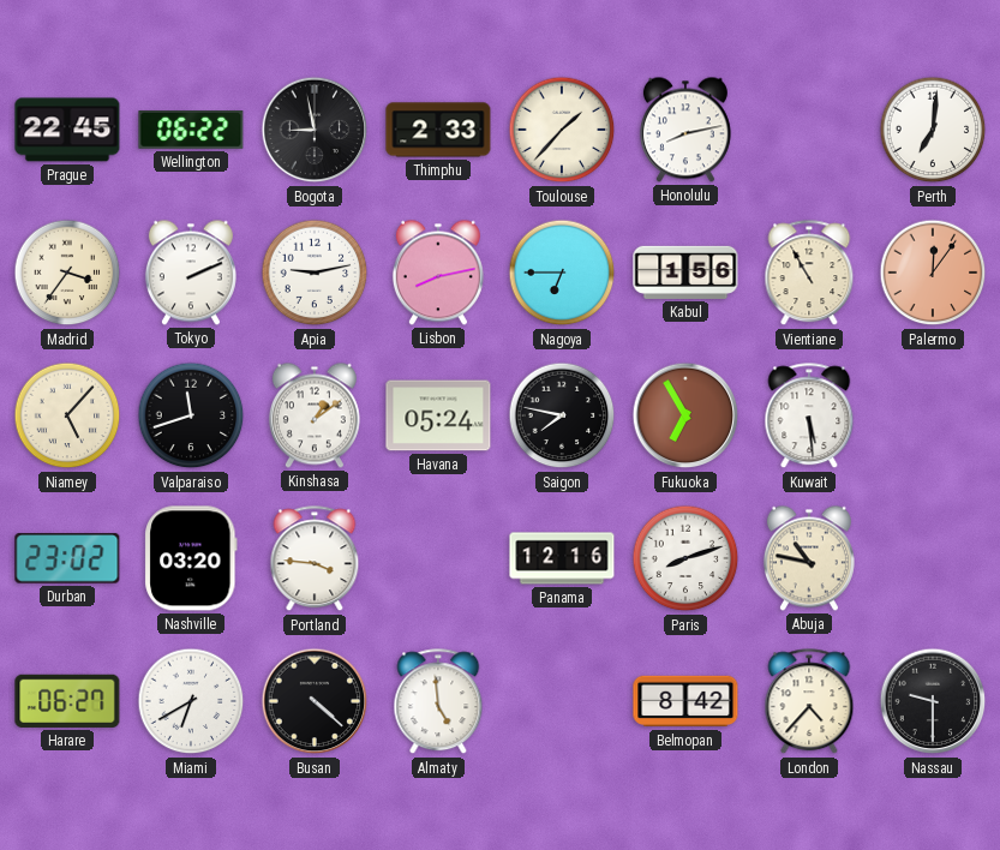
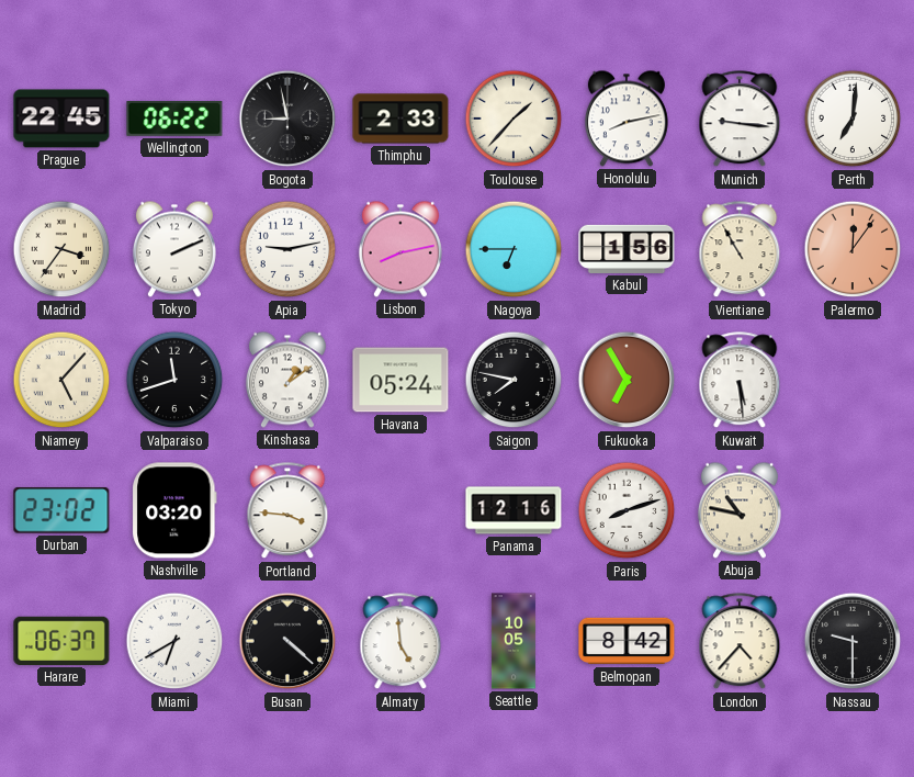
Munich: none -> 9:16
Harare: 06:27 -> 06:37
Seattle: none -> 10:05
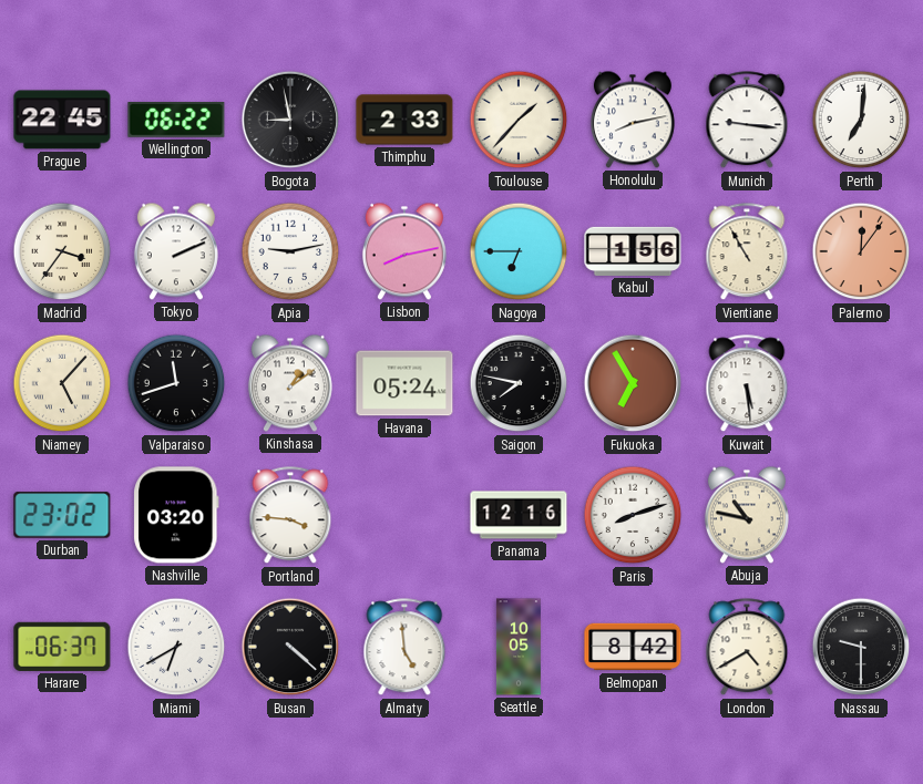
London: 4:37 -> 4:40
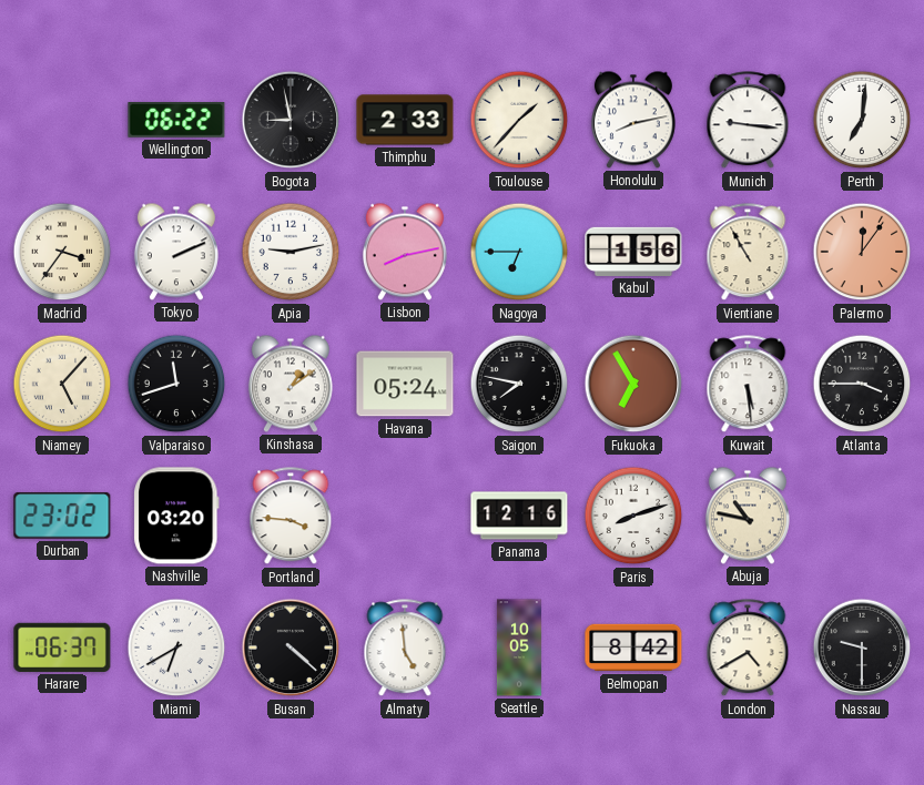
Prague: 22:45 -> none
Atlanta: none -> 3:45
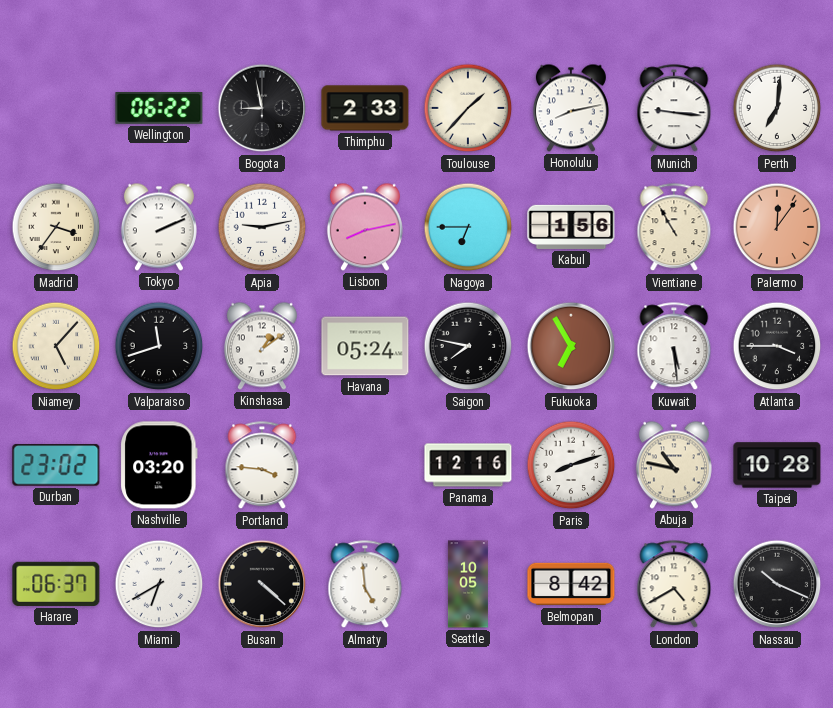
Taipei: none -> 10:28
Nassau: 9:30 -> 10:19
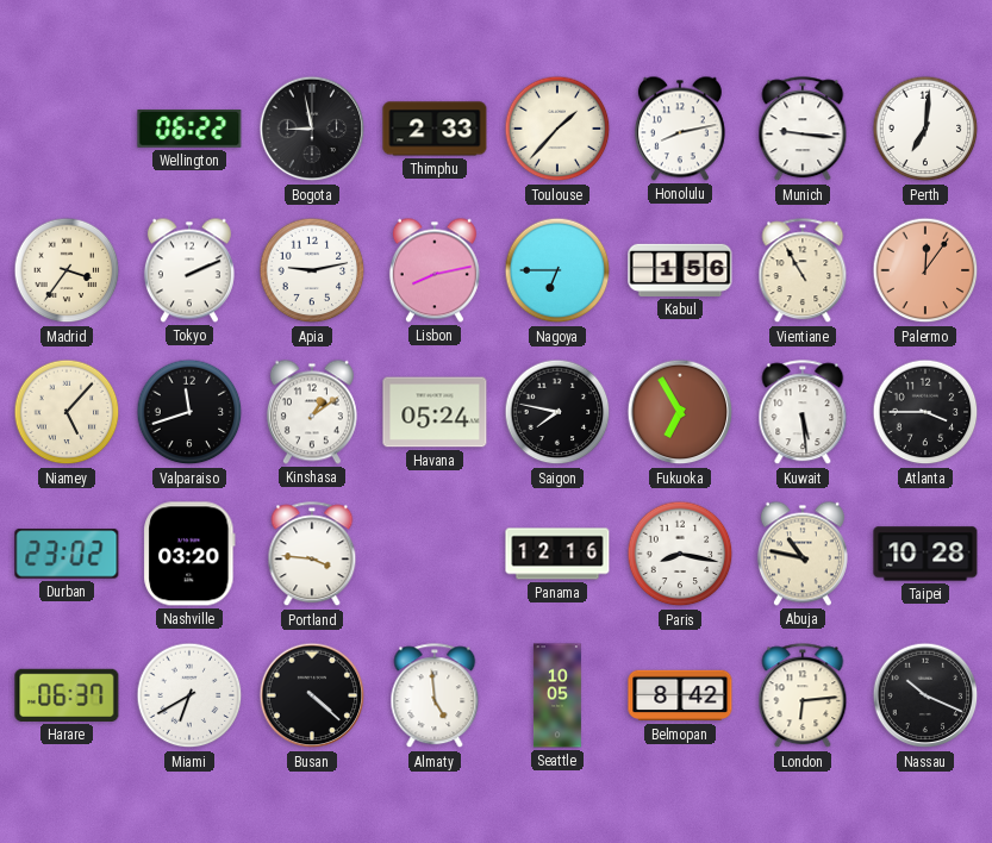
Paris: 8:12 -> 8:17
London: 4:40 -> 6:14
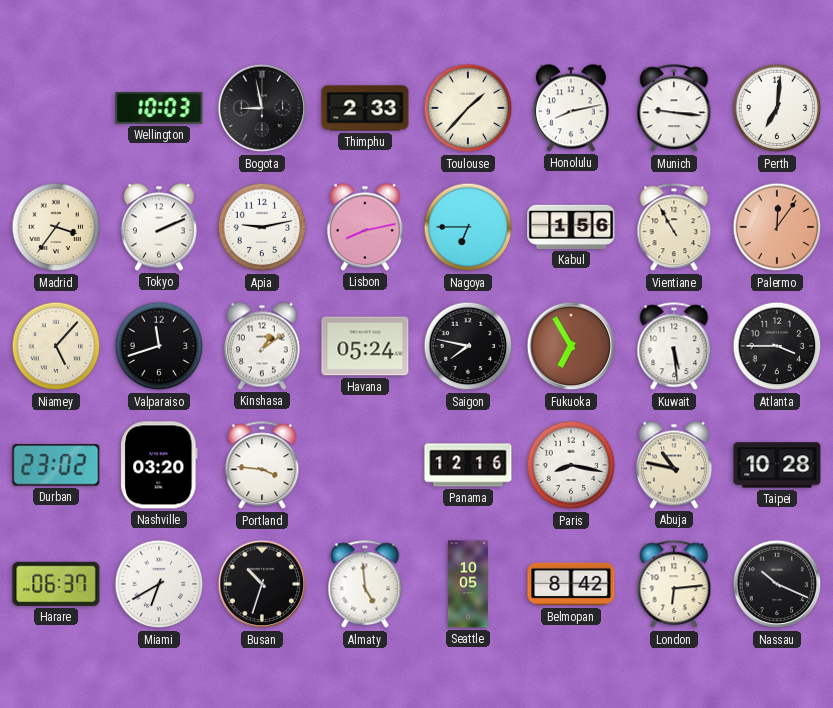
Wellington: 06:22 -> 10:03
Busan: 4:22 -> 10:33
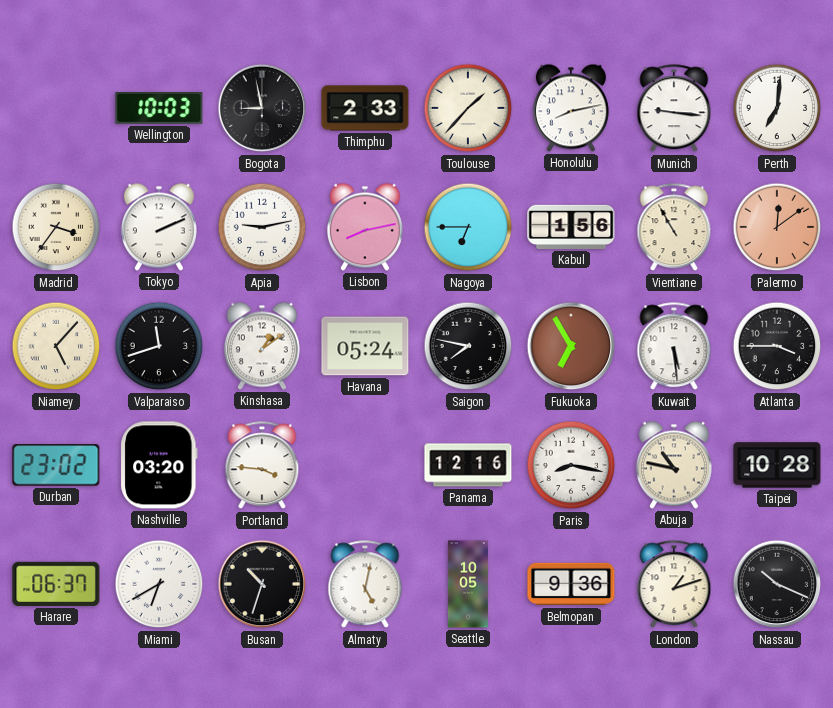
Palermo: 12:06 -> 12:09
Almaty: 4:59 -> 5:02
Belmopan: 8:42 -> 9:36
London: 6:14 -> 1:12
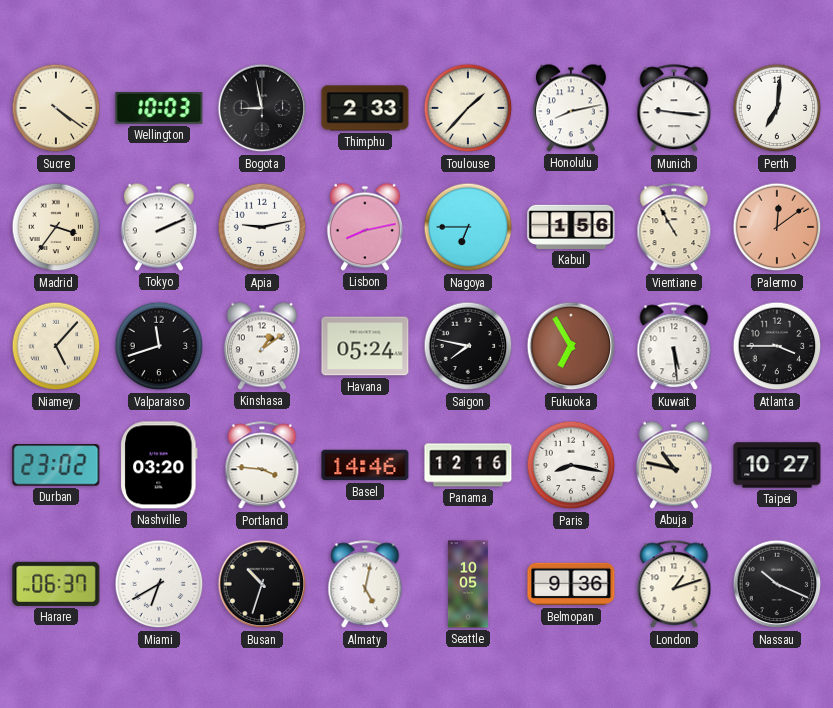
Sucre: none -> 4:21
Basel: none -> 14:46
Taipei: 10:28 -> 10:27
